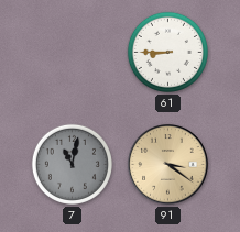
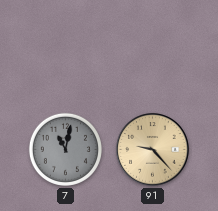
61: 8:45 -> none
91: 3:21 -> 9:23
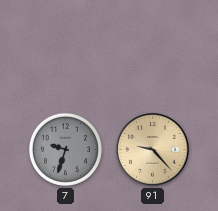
7: 11:02 -> 9:33
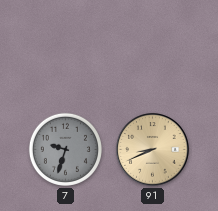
91: 9:23 -> 8:41
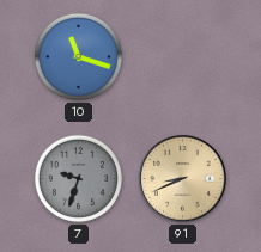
10: none -> 11:18
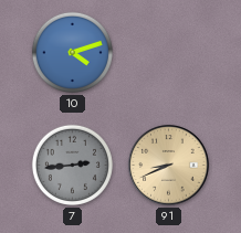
10: 11:18 -> 4:12
7: 9:33 -> 2:44
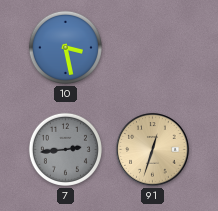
10: 4:12 -> 3:28
91: 8:41 -> 12:33
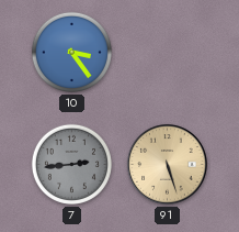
10: 3:28 -> 3:24
91: 12:33 -> 5:27
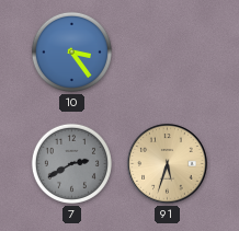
7: 2:44 -> 2:40
91: 5:27 -> 5:33
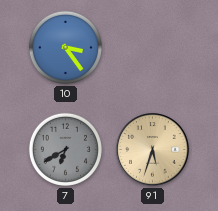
7: 2:40 -> 6:40
